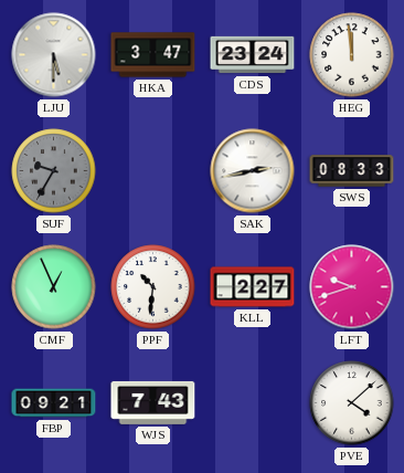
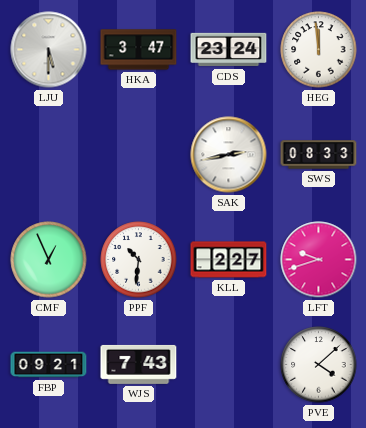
SUF: 9:35 -> none
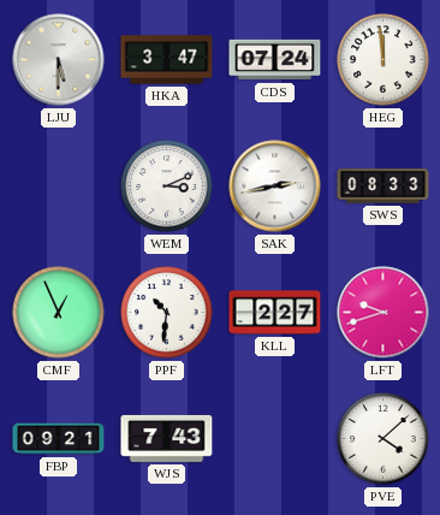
CDS: 23:24 -> 07:24
WEM: none -> 3:11
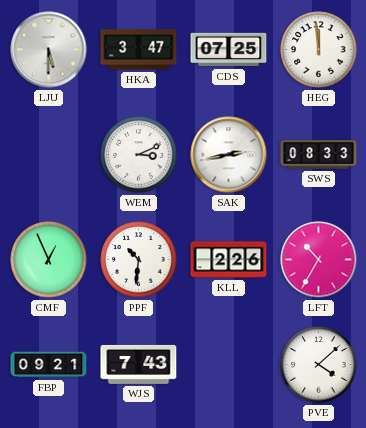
CDS: 07:24 -> 07:25
KLL: 2:27 -> 2:26
LFT: 9:42 -> 10:35
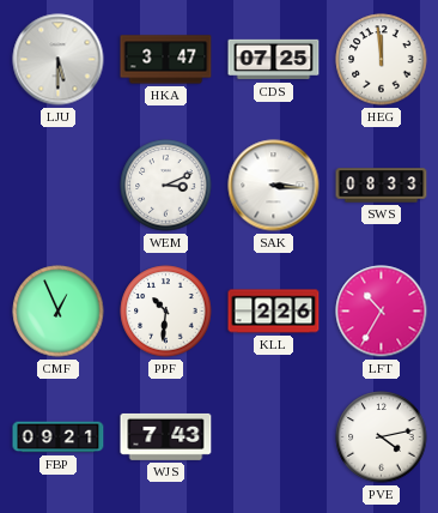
SAK: 2:43 -> 3:16
PVE: 4:08 -> 4:13
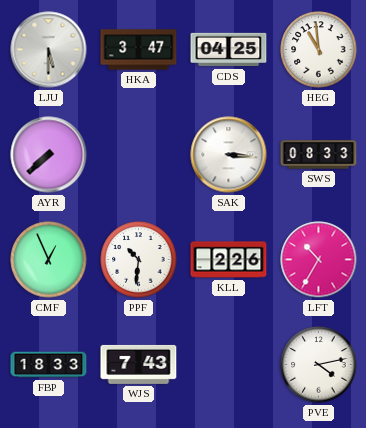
CDS: 07:25 -> 04:25
HEG: 11:59 -> 10:59
AYR: none -> 7:38
WEM: 3:11 -> none
FBP: 09:21 -> 18:33
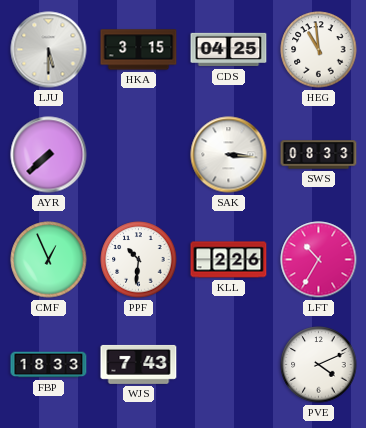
HKA: 3:47 -> 3:15
PVE: 4:13 -> 4:11
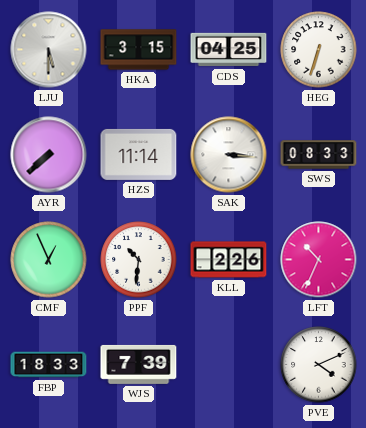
HEG: 10:59 -> 6:33
HZS: none -> 11:14
LFT: 10:35 -> 10:34
WJS: 7:43 -> 7:39
